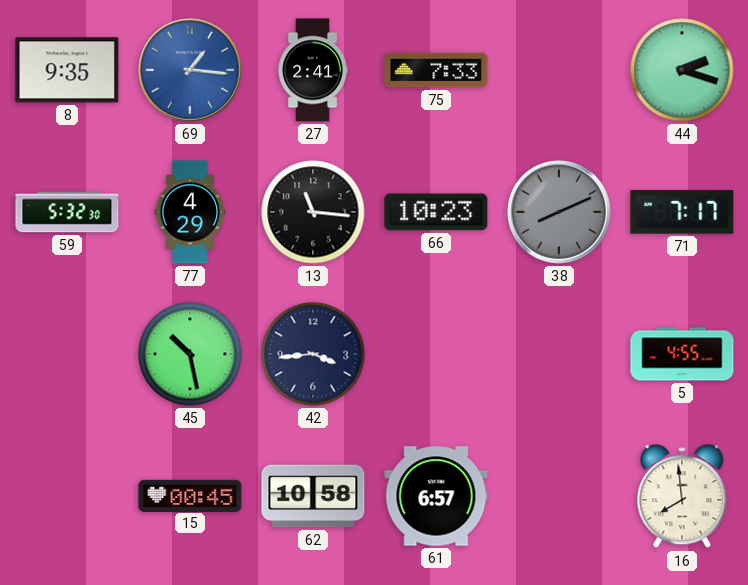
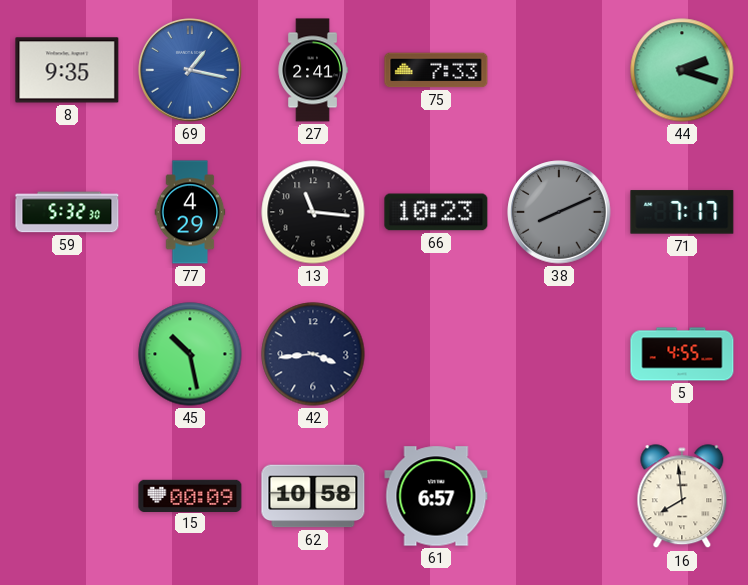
69: 1:16 -> 1:17
15: 00:45 -> 00:09
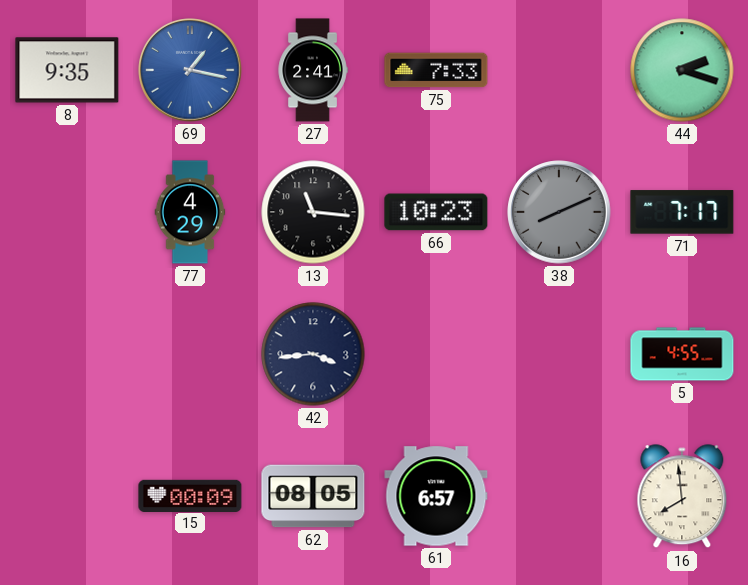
59: 5:32 -> none
45: 10:28 -> none
62: 10:58 -> 08:05
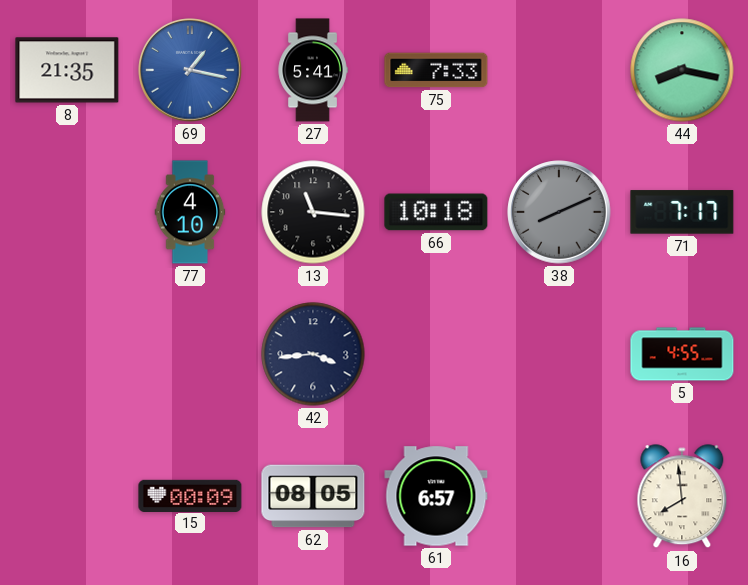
8: 9:35 -> 21:35
27: 2:41 -> 5:41
44: 2:18 -> 8:17
77: 4:29 -> 4:10
66: 10:23 -> 10:18
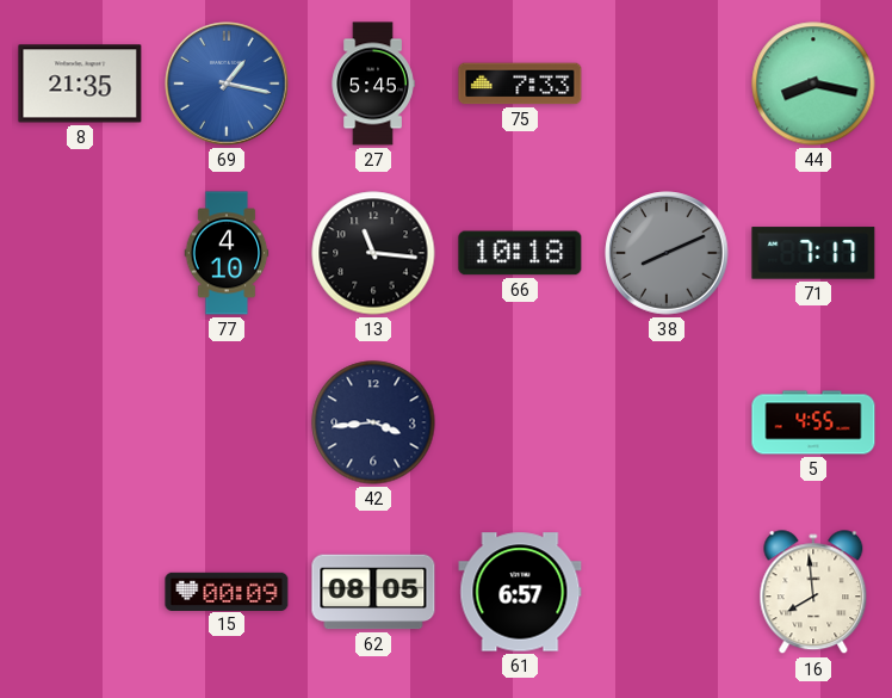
27: 5:41 -> 5:45
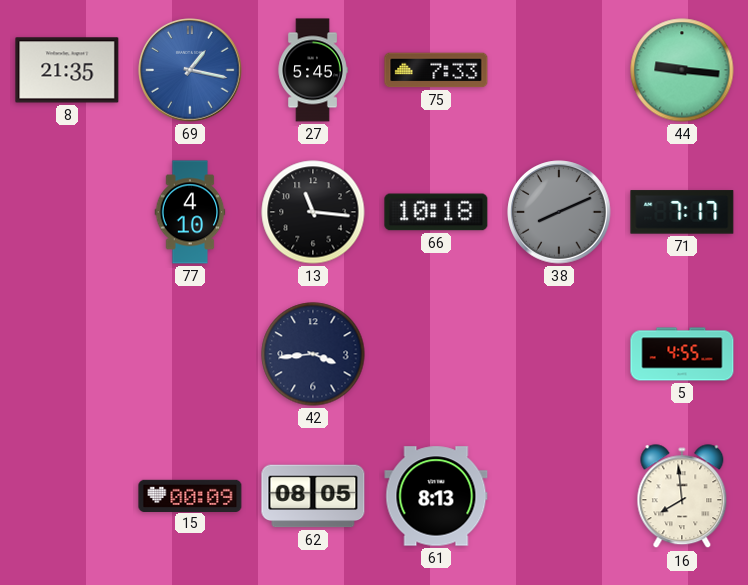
44: 8:17 -> 9:16
61: 6:57 -> 8:13
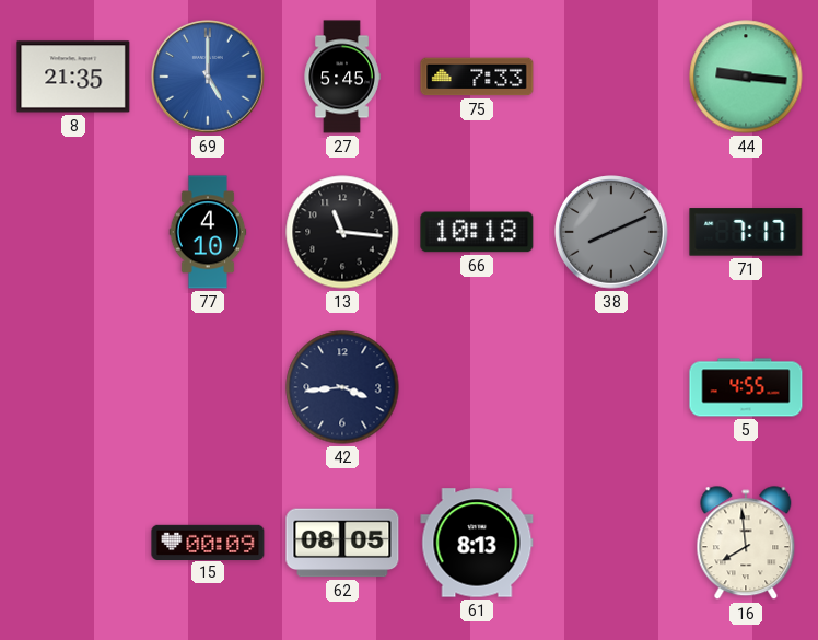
69: 1:17 -> 5:00
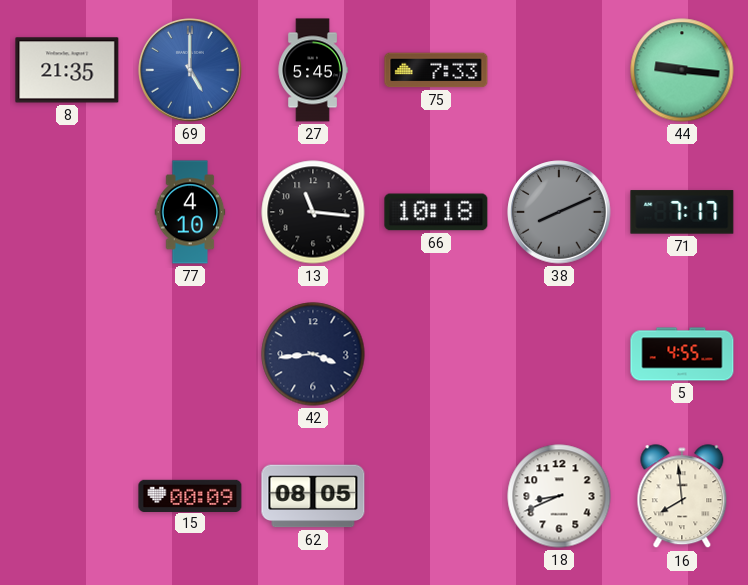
61: 8:13 -> none
18: none -> 8:41
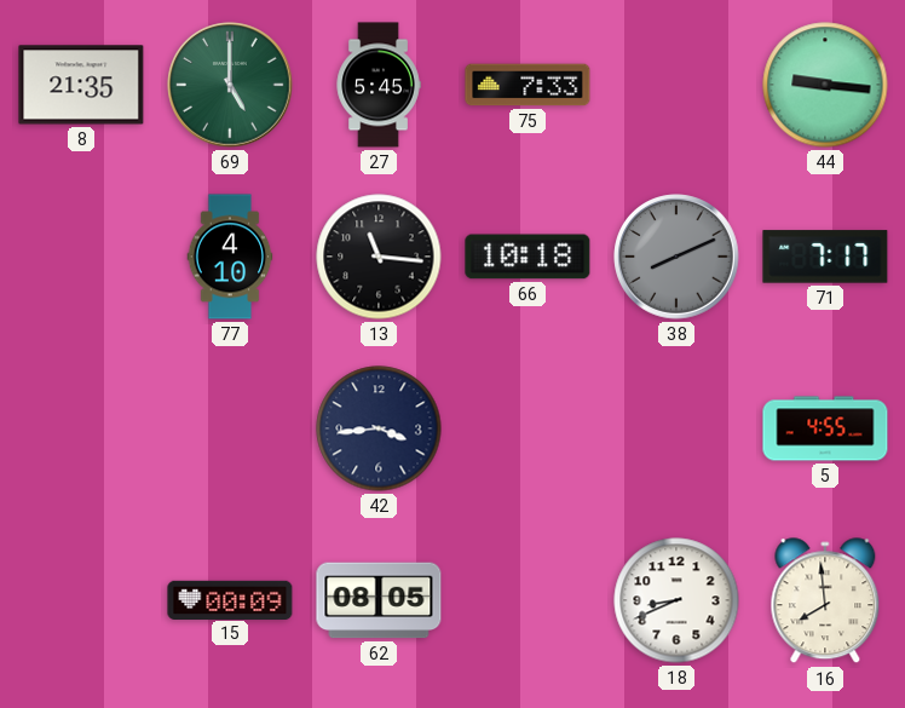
69 dial: blue -> green
